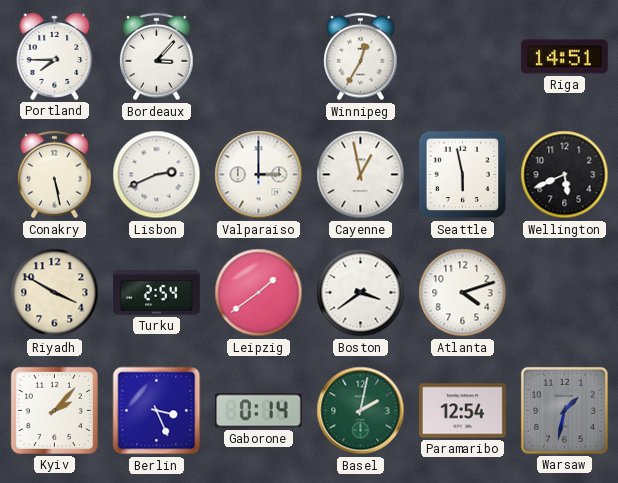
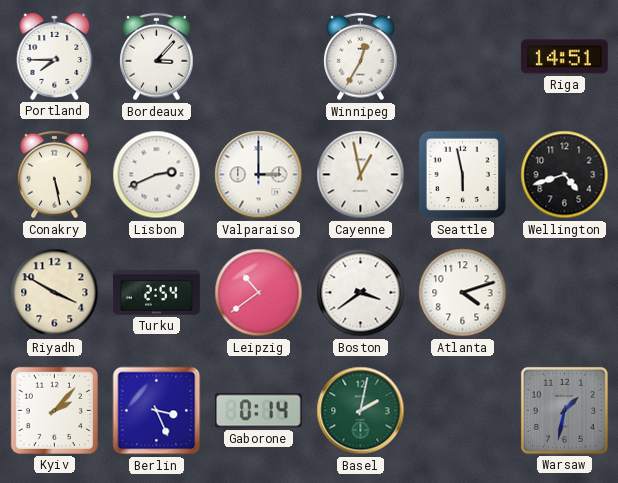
Wellington: 5:41 -> 4:42
Leipzig: 1:39 -> 10:39
Paramaribo: 12:54 -> none
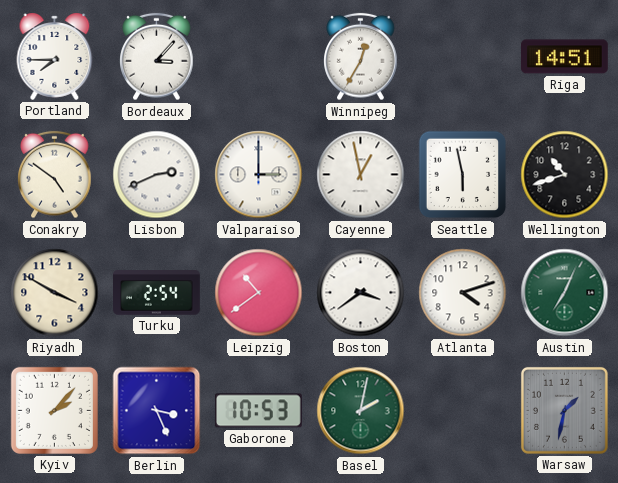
Conakry: 5:28 -> 4:51
Wellington: 4:42 -> 10:42
Austin: none -> 7:04
Gaborone: 0:14 -> 10:53
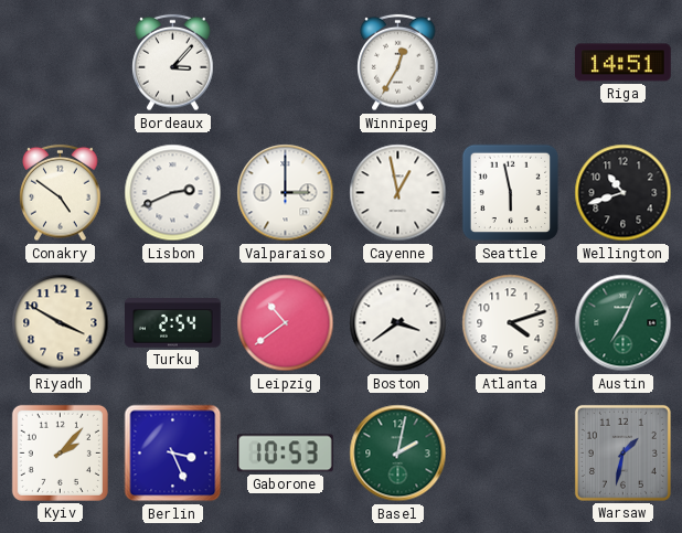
Portland: 7:45 -> none
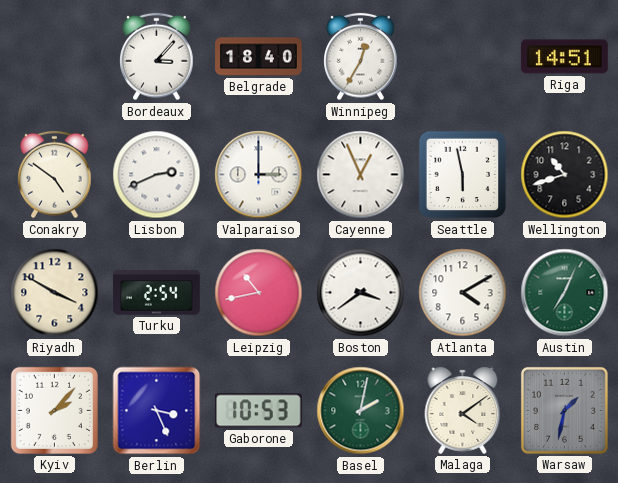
Belgrade: none -> 18:40
Cayenne: 12:58 -> 12:56
Leipzig: 10:39 -> 10:43
Atlanta: 4:12 -> 4:10
Malaga: none -> 4:09
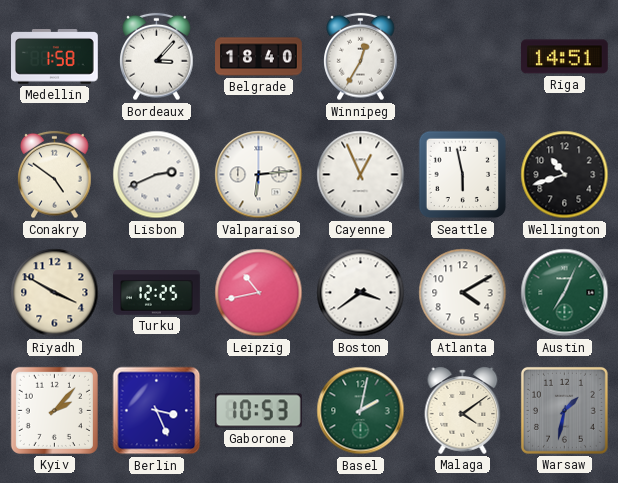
Medellin: none -> 1:58
Valparaiso: 3:00 -> 6:14
Turku: 2:54 -> 12:25
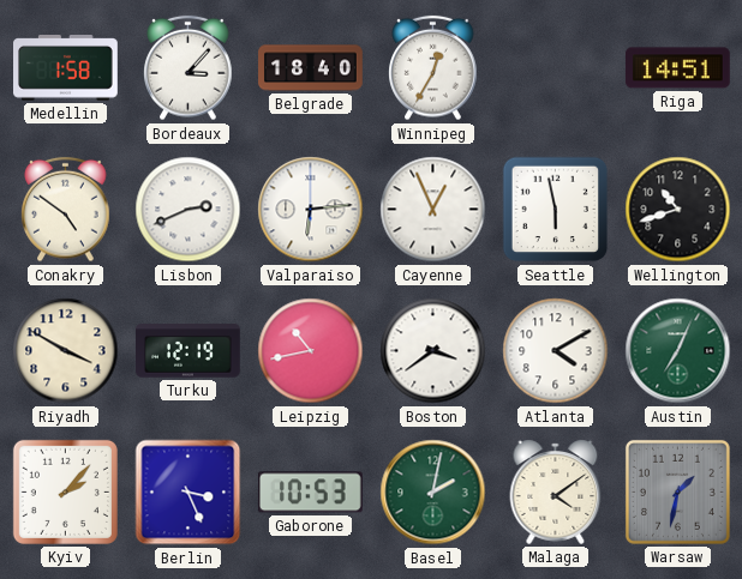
Turku: 12:25 -> 12:19
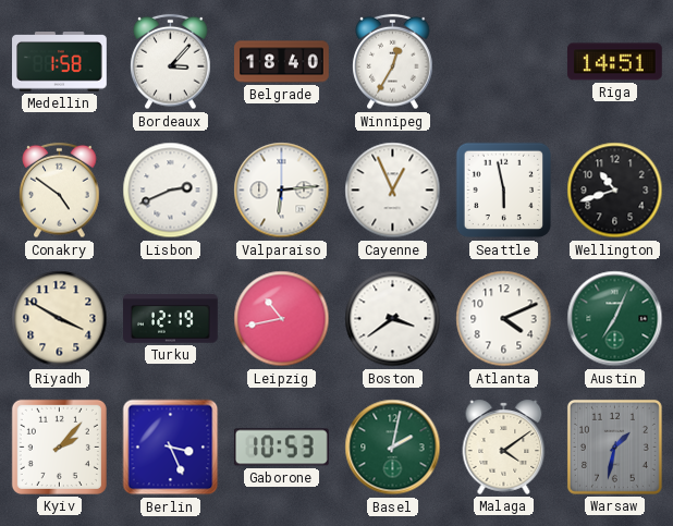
Atlanta: 4:10 -> 4:11
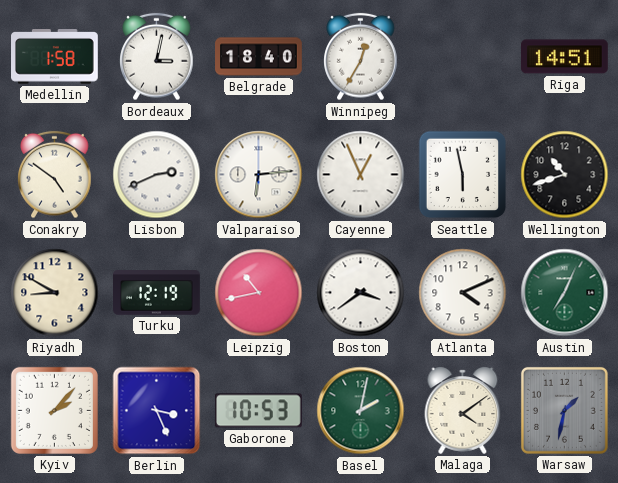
Bordeaux: 3:07 -> 3:02
Riyadh: 3:50 -> 8:50
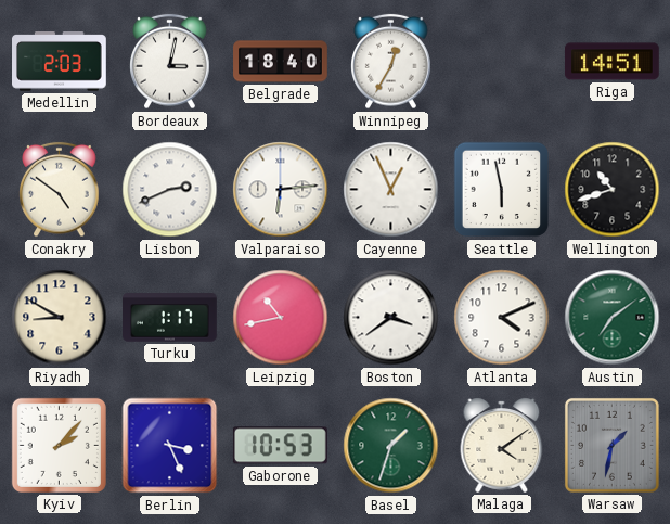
Medellin: 1:58 -> 2:03
Turku: 12:19 -> 1:17
Austin: 7:04 -> 7:09
Basel: 2:02 -> 1:33
